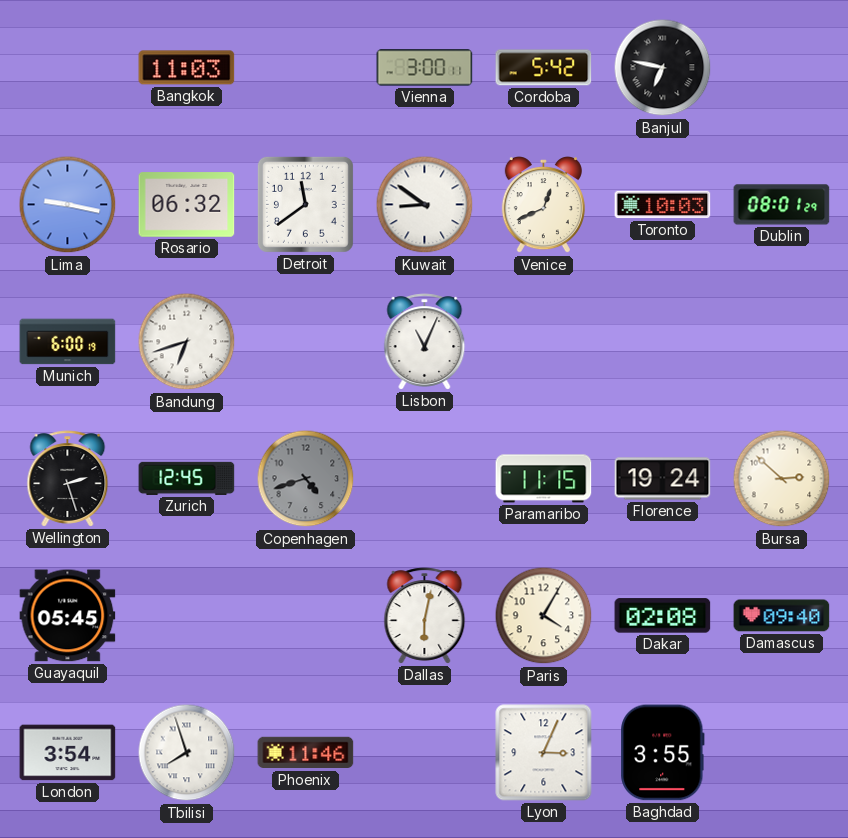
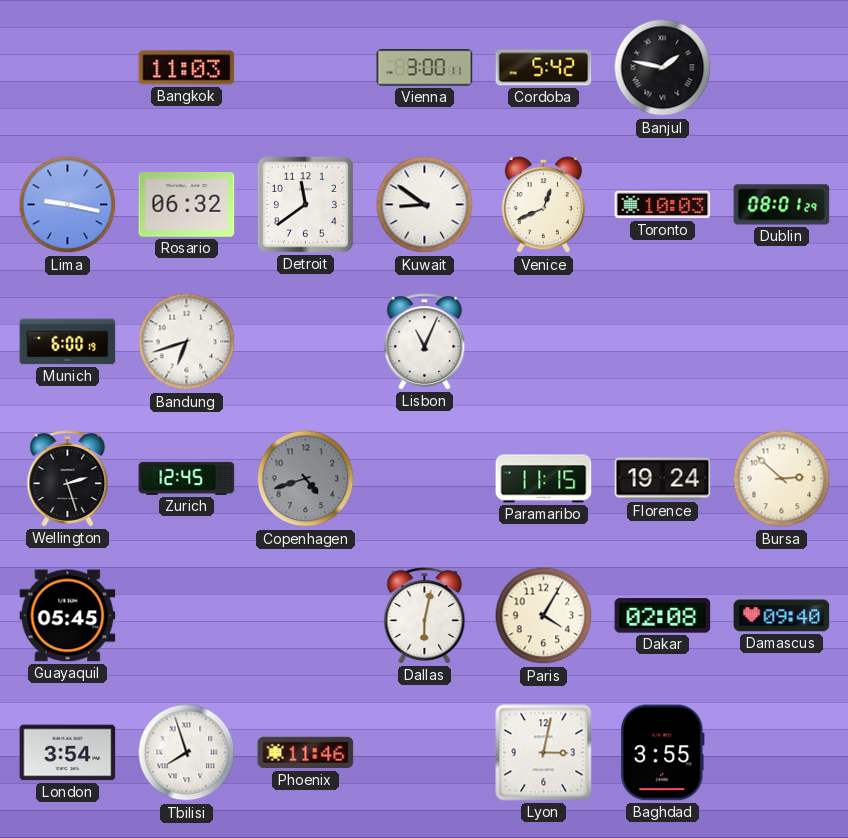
Banjul: 6:47 -> 1:47
Lyon: 3:04 -> 3:02
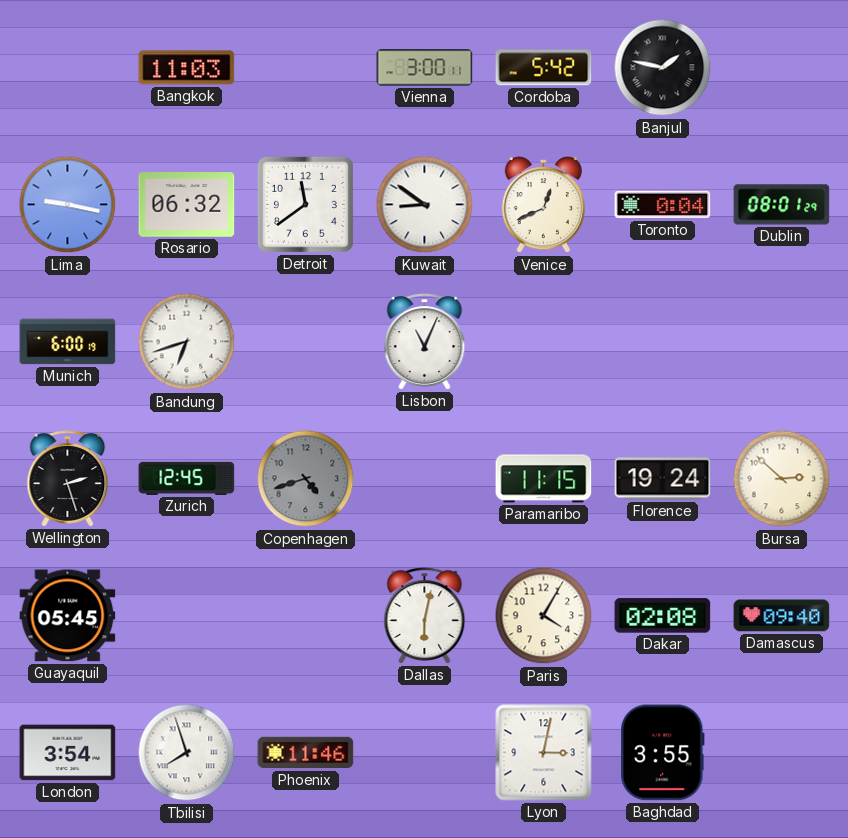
Toronto: 10:03 -> 0:04
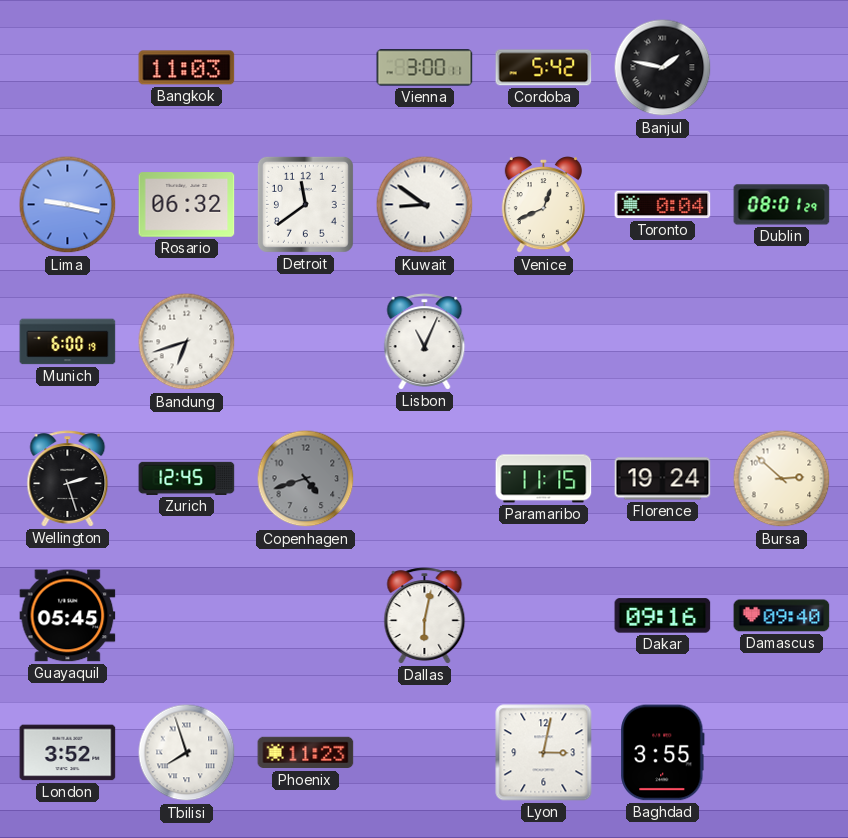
Paris: 4:05 -> none
Dakar: 02:08 -> 09:16
London: 3:54 -> 3:52
Phoenix: 11:46 -> 11:23
